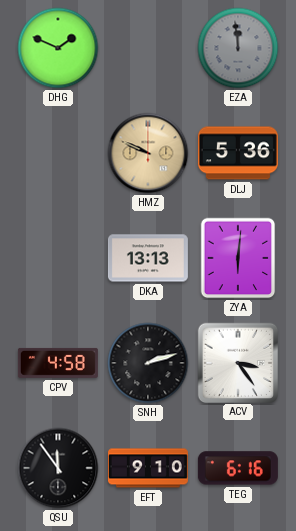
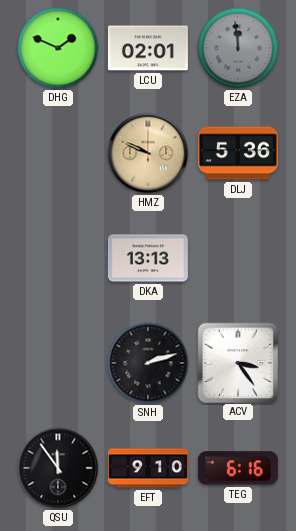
LCU: none -> 02:01
ZYA: 6:01 -> none
CPV: 4:58 -> none
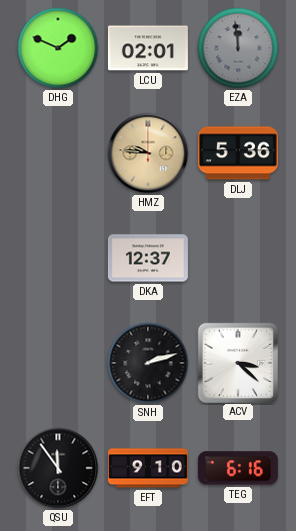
HMZ: 9:49 -> 9:46
DKA: 13:13 -> 12:37
ACV: 3:24 -> 3:22
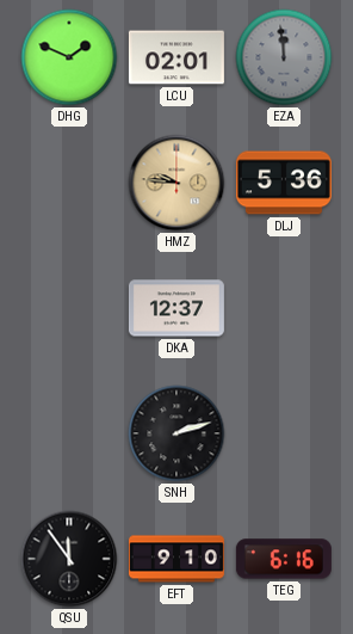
ACV: 3:22 -> none
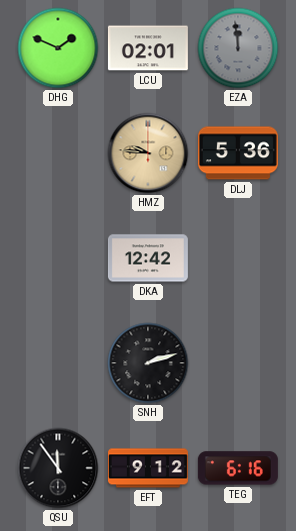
DKA: 12:37 -> 12:42
EFT: 9:10 -> 9:12
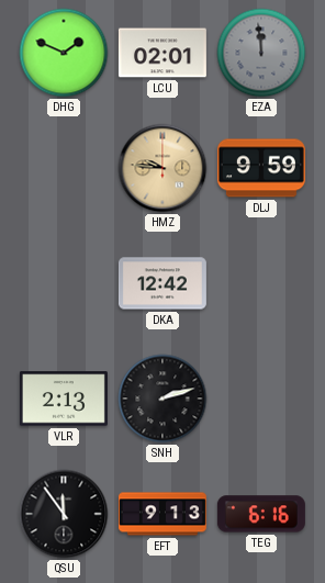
DLJ: 5:36 -> 9:59
VLR: none -> 2:13
EFT: 9:12 -> 9:13
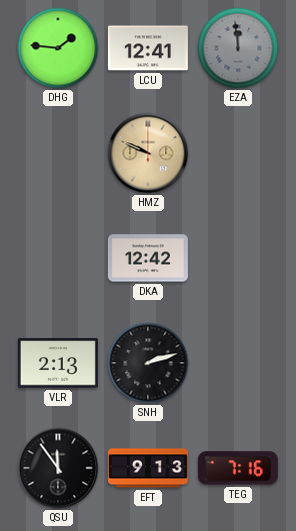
DHG: 1:49 -> 1:46
LCU: 02:01 -> 12:41
HMZ: 9:46 -> 9:49
DLJ: 9:59 -> none
TEG: 6:16 -> 7:16
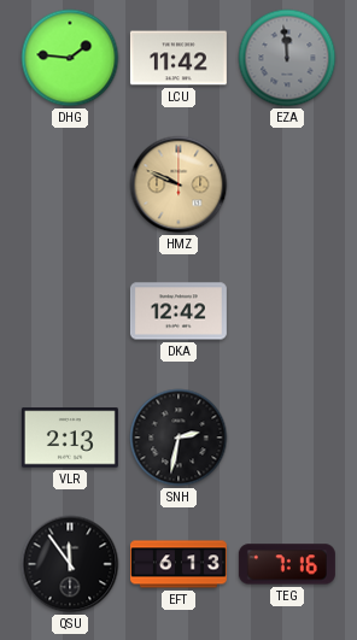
LCU: 12:41 -> 11:42
SNH: 2:12 -> 2:32
EFT: 9:13 -> 6:13
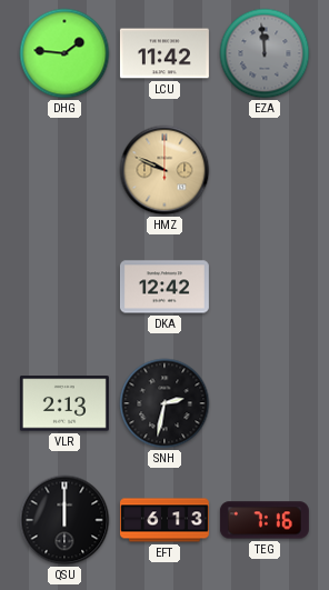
QSU: 11:54 -> 12:00
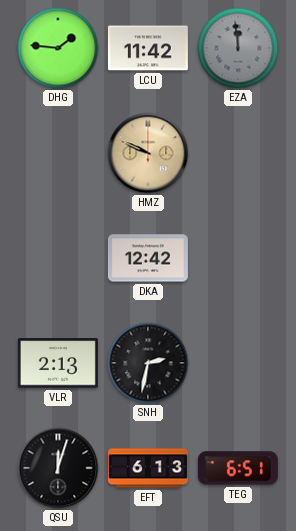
QSU: 12:00 -> 12:03
TEG: 7:16 -> 6:51
